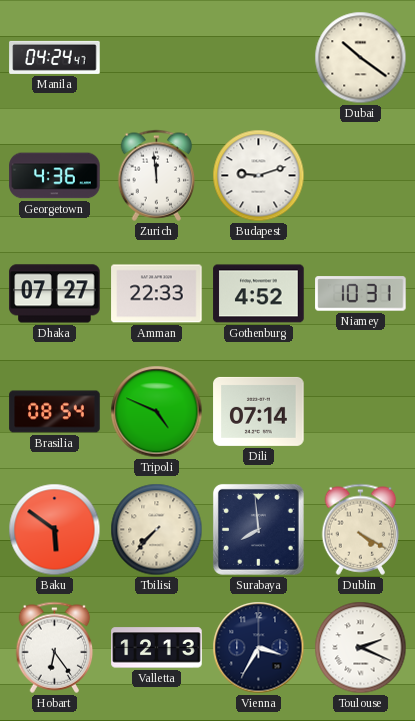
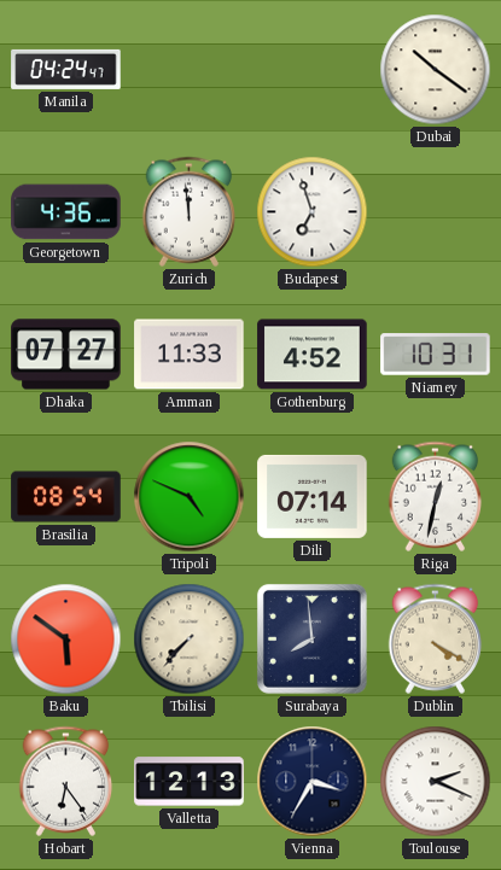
Budapest: 9:12 -> 6:57
Amman: 22:33 -> 11:33
Riga: none -> 12:32
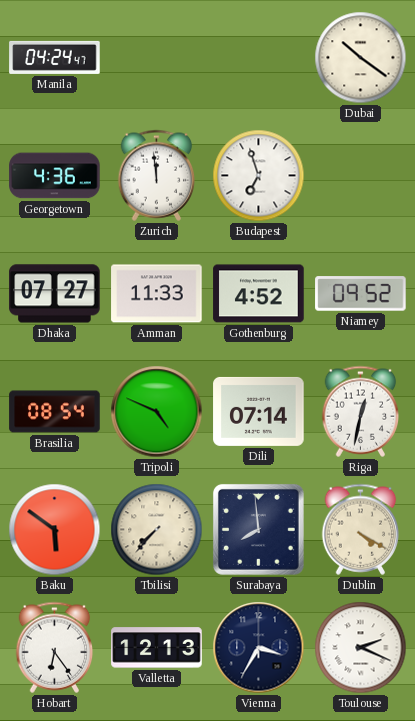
Niamey: 10:31 -> 09:52
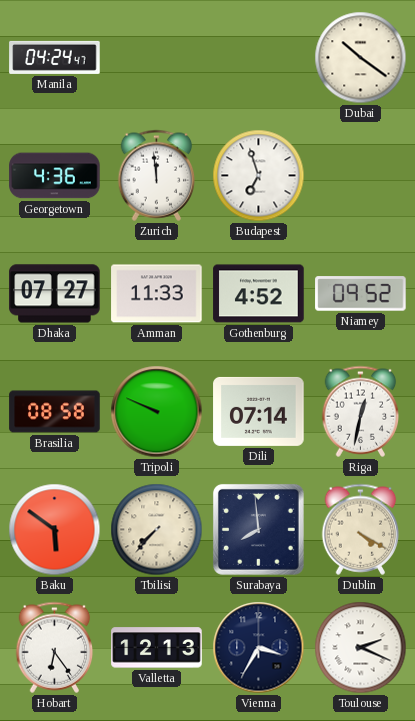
Brasilia: 08:54 -> 08:58
Tripoli: 4:49 -> 9:49
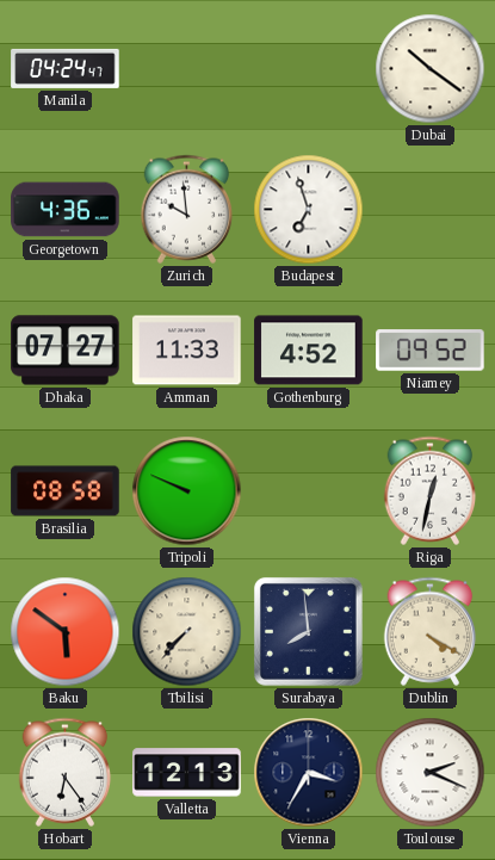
Zurich: 11:59 -> 9:59
Dili: 07:14 -> none
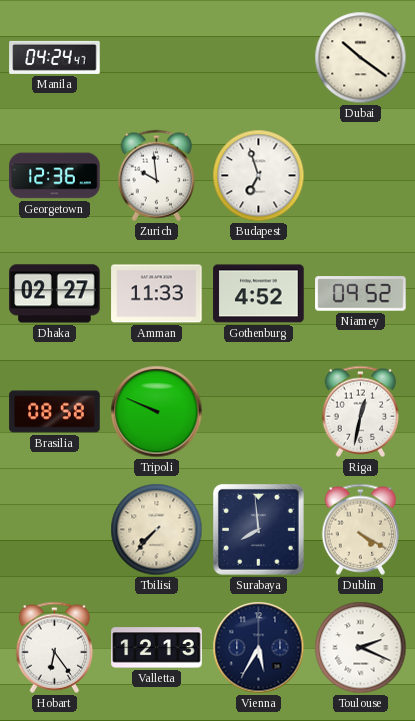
Georgetown: 4:36 -> 12:36
Dhaka: 07:27 -> 02:27
Baku: 5:51 -> none
Vienna: 3:35 -> 5:35
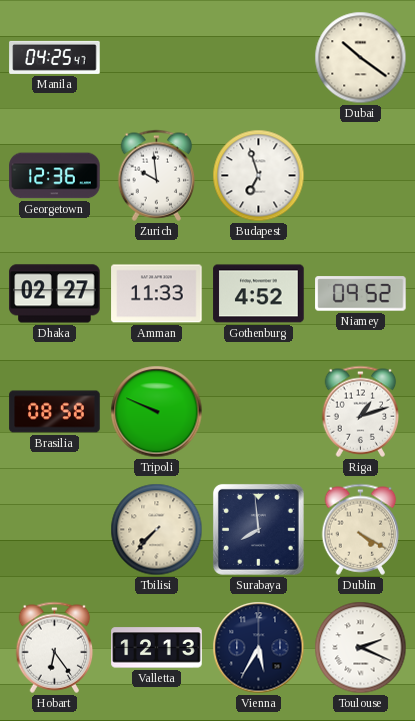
Manila: 04:24 -> 04:25
Riga: 12:32 -> 1:12
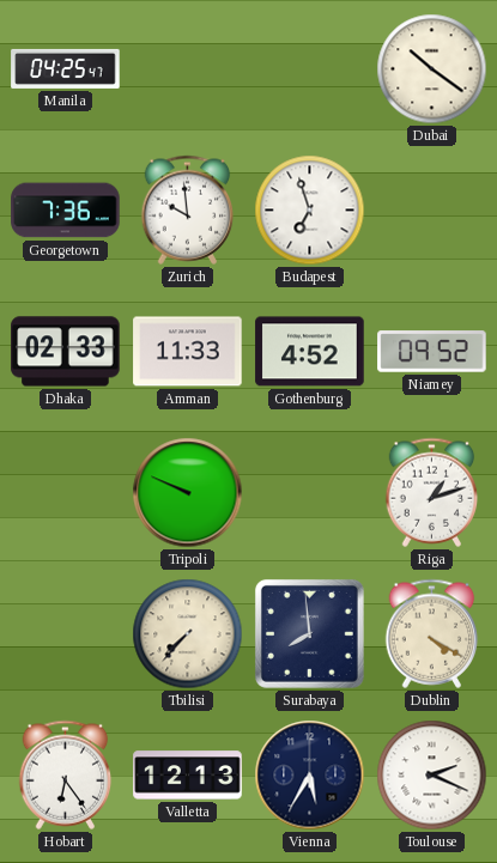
Georgetown: 12:36 -> 7:36
Dhaka: 02:27 -> 02:33
Brasilia: 08:58 -> none
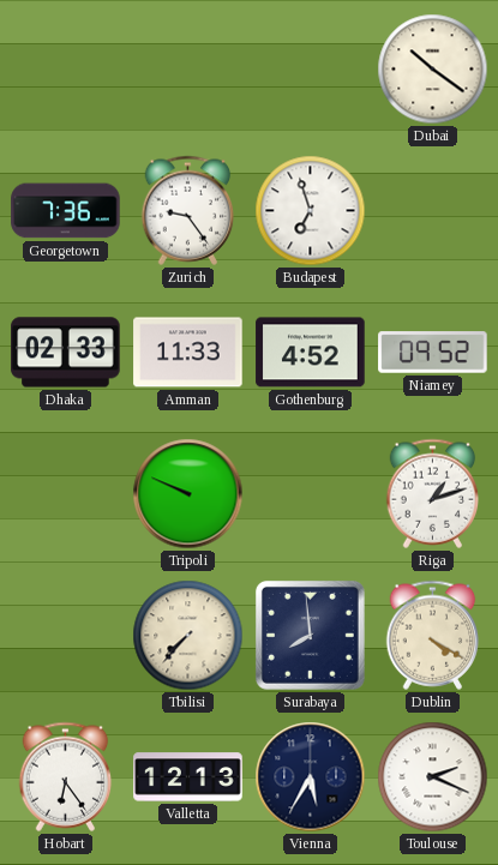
Manila: 04:25 -> none
Zurich: 9:59 -> 9:24
